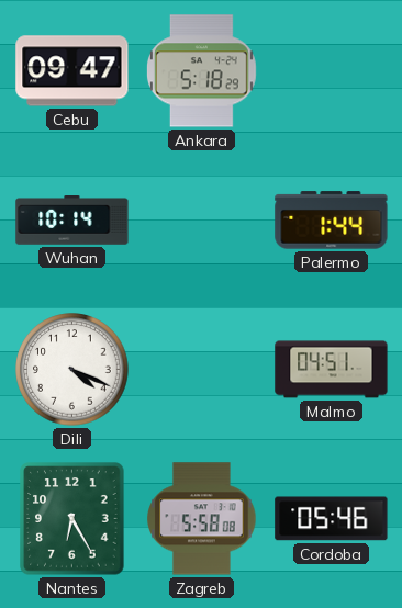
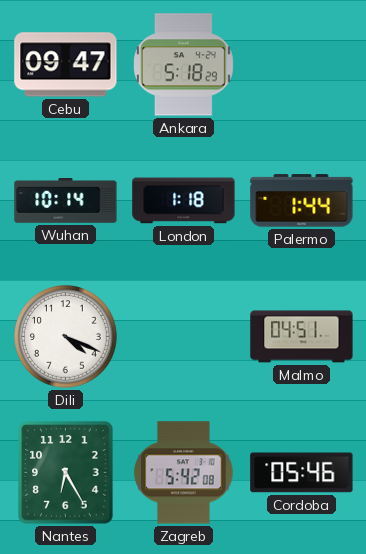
London: none -> 1:18
Zagreb: 5:58 -> 5:42
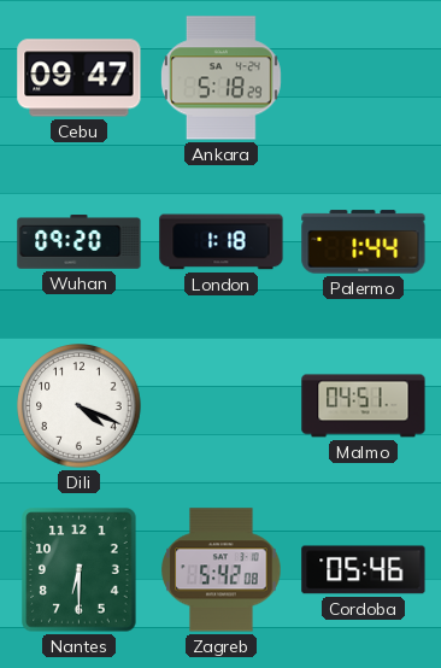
Wuhan: 10:14 -> 09:20
Nantes: 6:25 -> 6:30
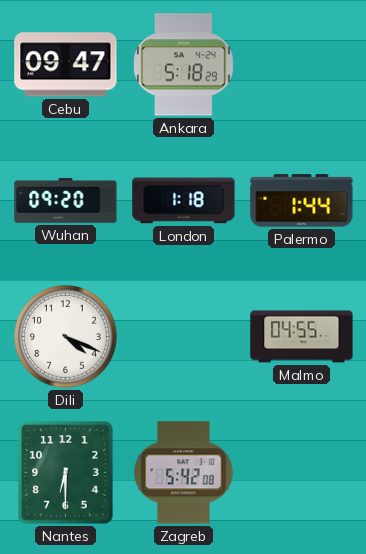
Malmo: 04:51 -> 04:55
Cordoba: 05:46 -> none
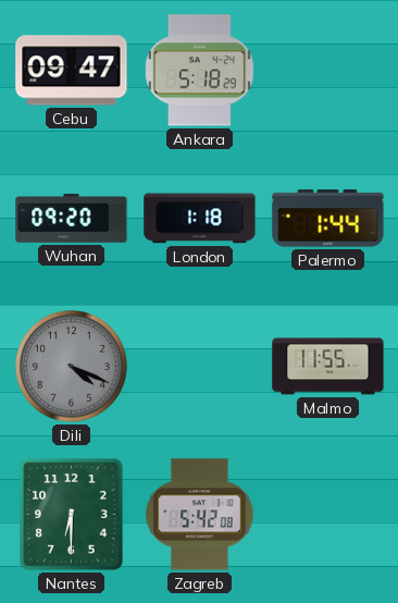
Dili dial: white -> grey
Malmo: 04:55 -> 11:55
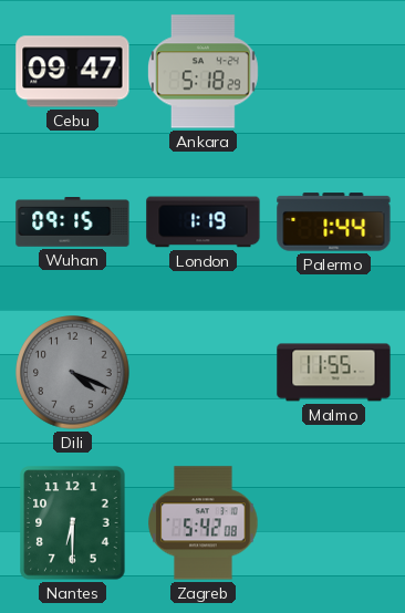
Wuhan: 09:20 -> 09:15
London: 1:18 -> 1:19
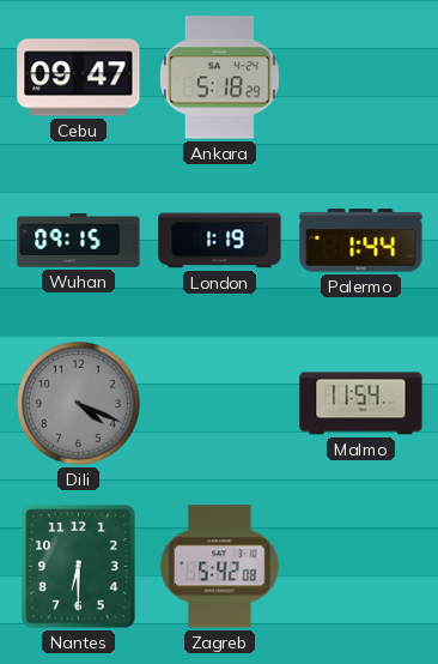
Malmo: 11:55 -> 11:54
